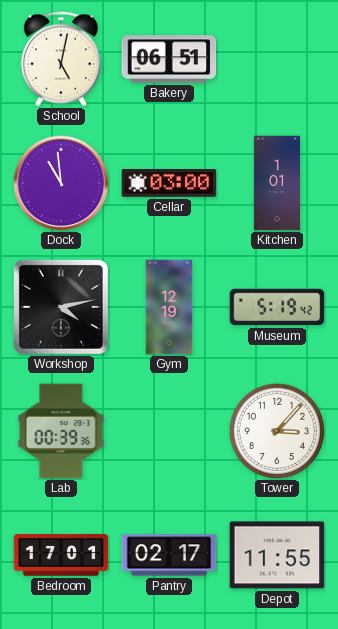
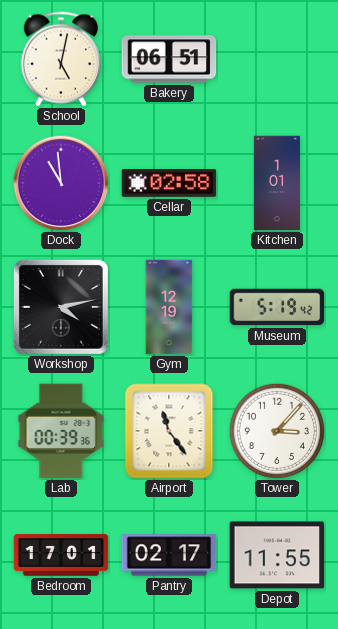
Cellar: 03:00 -> 02:58
Airport: none -> 11:24
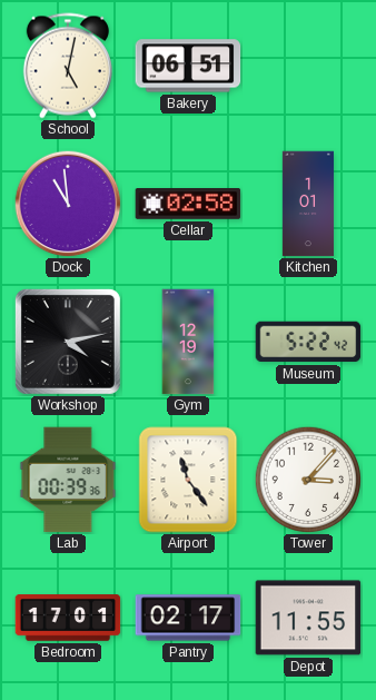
Museum: 5:19 -> 5:22
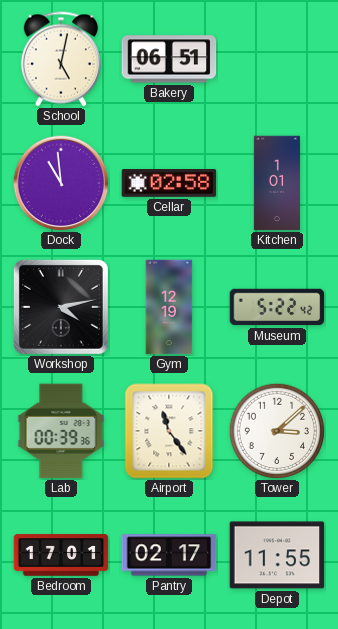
Tower: 3:07 -> 3:08
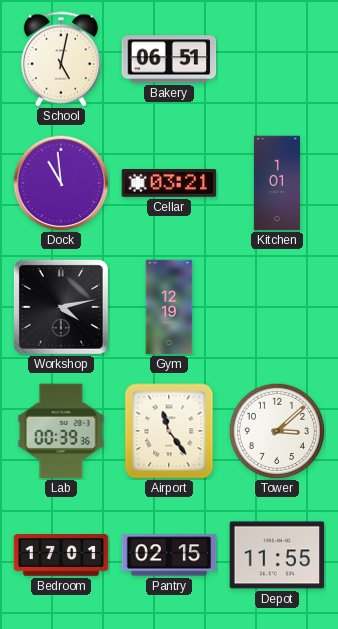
Cellar: 02:58 -> 03:21
Museum: 5:22 -> none
Pantry: 02:17 -> 02:15
